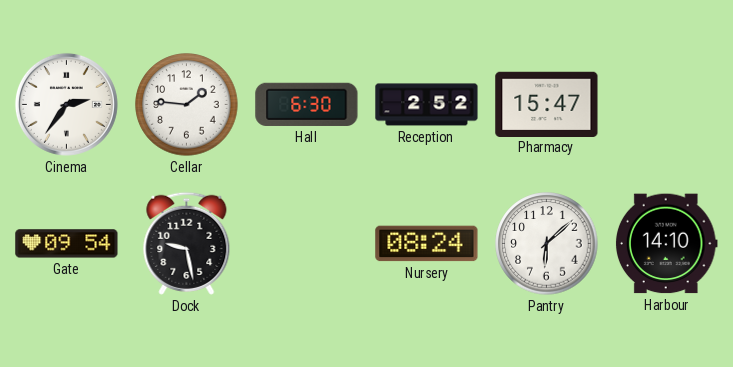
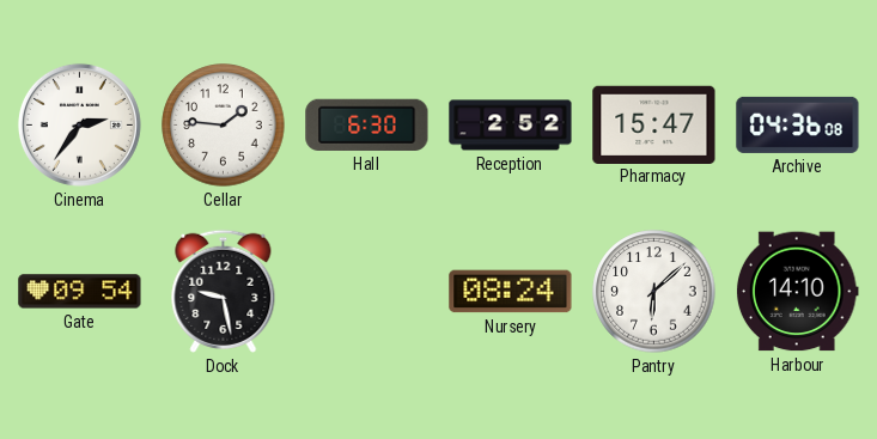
Archive: none -> 04:36
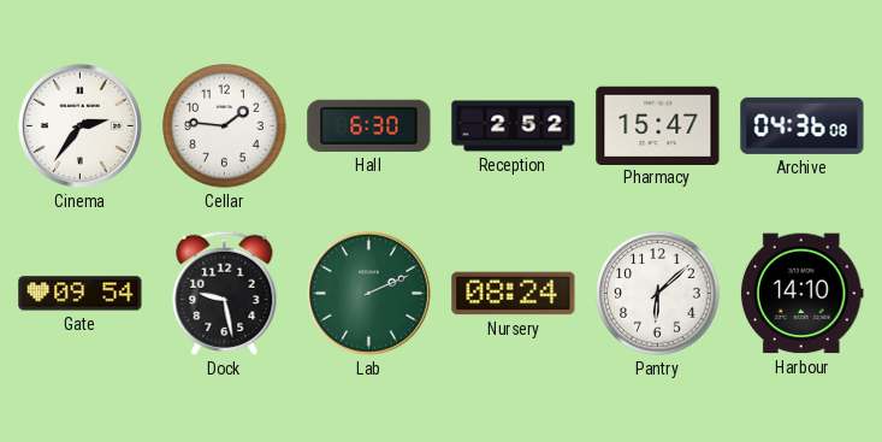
Lab: none -> 2:11
